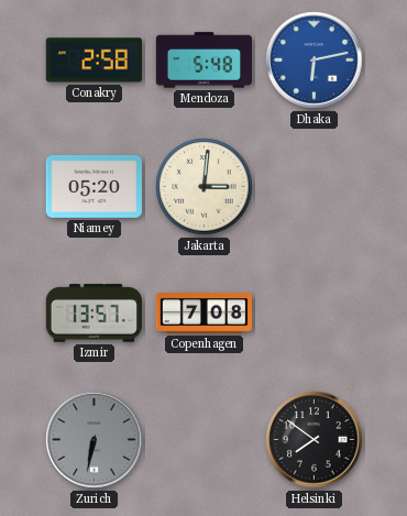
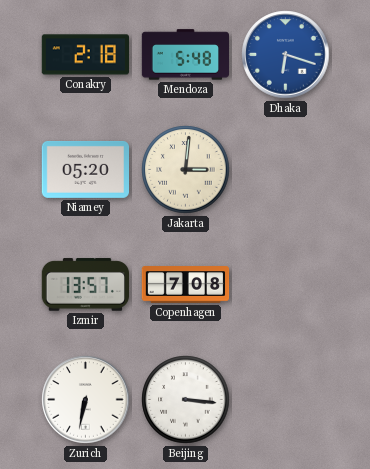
Conakry: 2:58 -> 2:18
Dhaka: 6:13 -> 6:18
Zurich dial: grey -> white
Beijing: none -> 3:16
Helsinki: 7:51 -> none
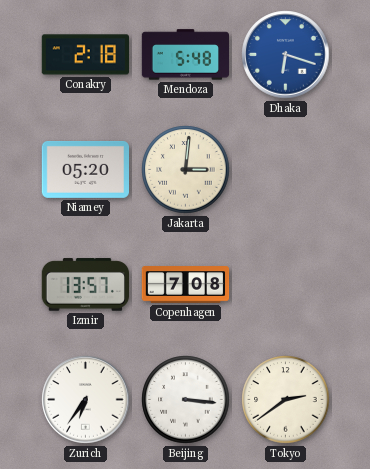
Zurich: 6:32 -> 6:36
Tokyo: none -> 2:39
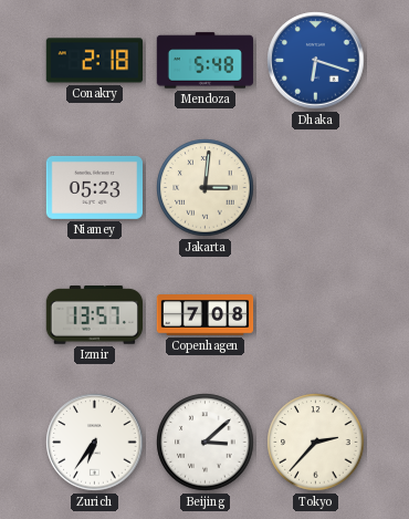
Niamey: 05:20 -> 05:23
Beijing: 3:16 -> 3:08
Tokyo: 2:39 -> 2:37
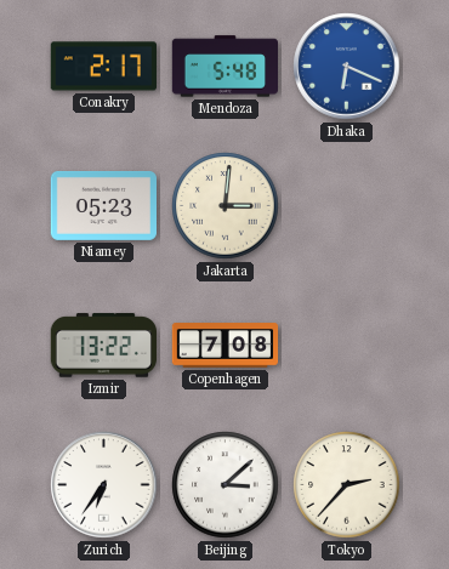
Conakry: 2:18 -> 2:17
Dhaka: 6:18 -> 6:19
Izmir: 13:57 -> 13:22
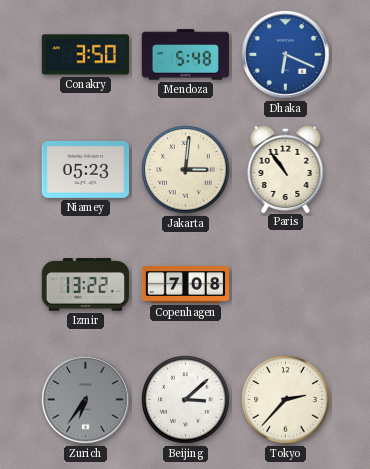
Conakry: 2:17 -> 3:50
Paris: none -> 10:54
Zurich dial: white -> grey
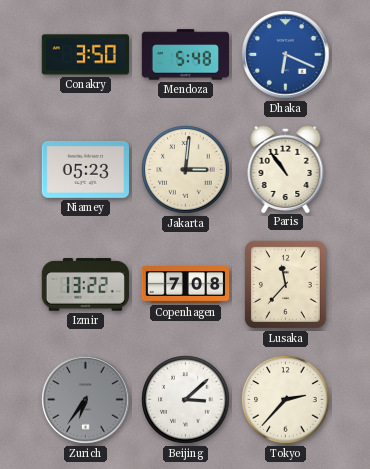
Lusaka: none -> 11:37
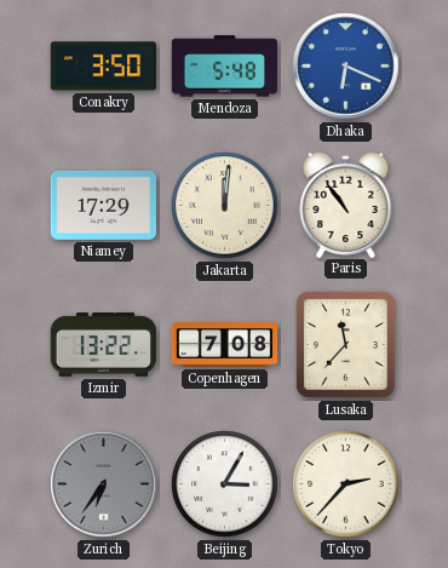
Niamey: 05:23 -> 17:29
Jakarta: 3:01 -> 12:01
Beijing: 3:08 -> 3:05
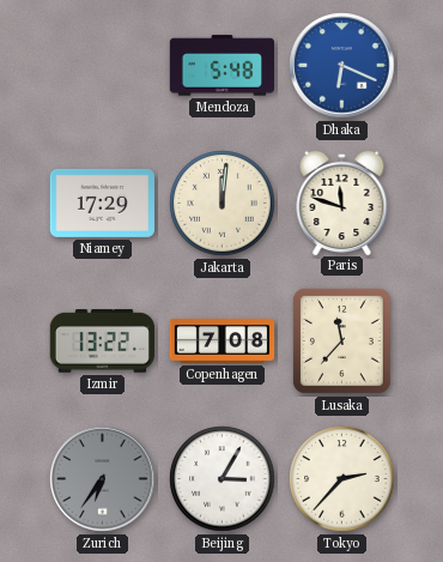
Conakry: 3:50 -> none
Paris: 10:54 -> 11:48
